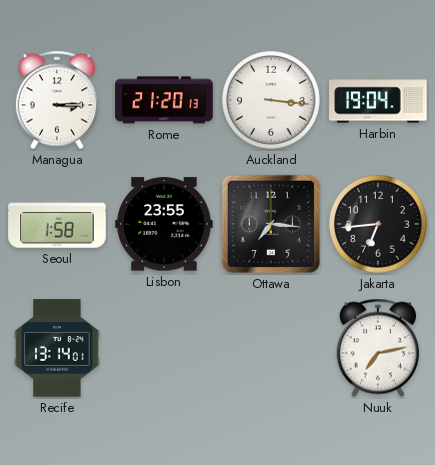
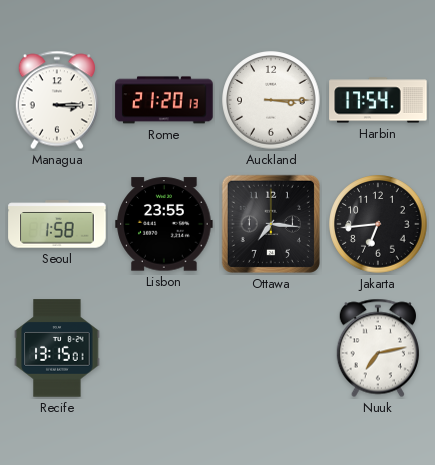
Auckland: 3:16 -> 3:15
Harbin: 19:04 -> 17:54
Recife: 13:14 -> 13:15
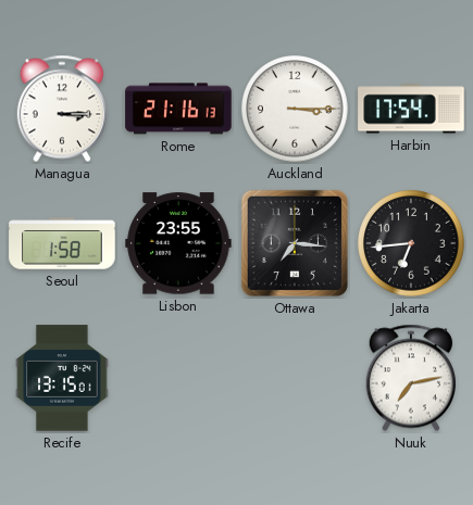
Rome: 21:20 -> 21:16
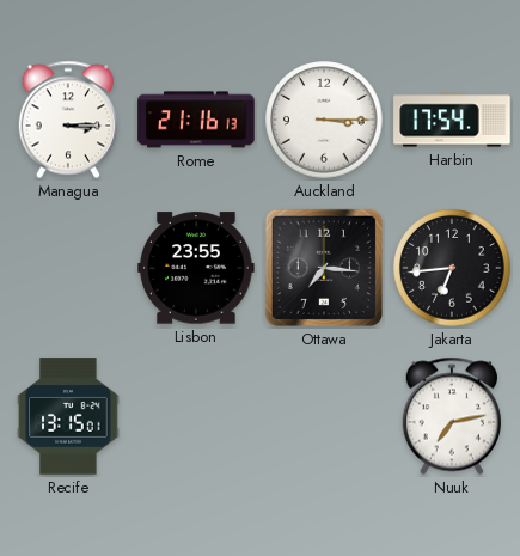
Seoul: 1:58 -> none
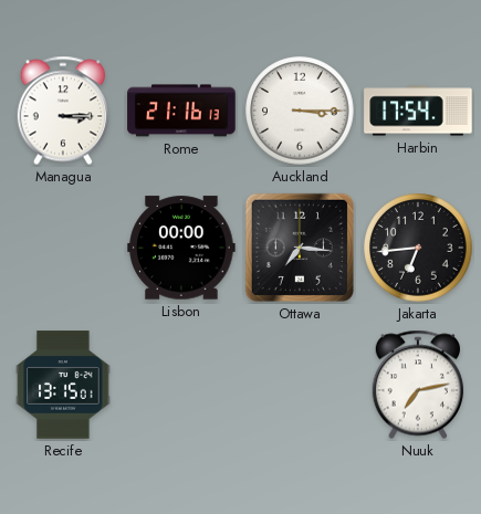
Lisbon: 23:55 -> 00:00
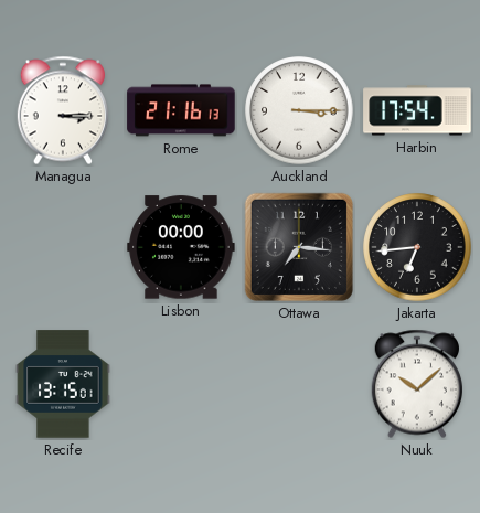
Nuuk: 7:13 -> 10:08
